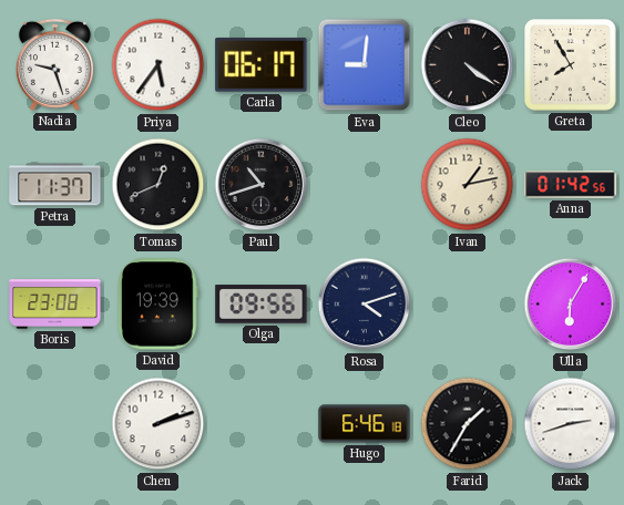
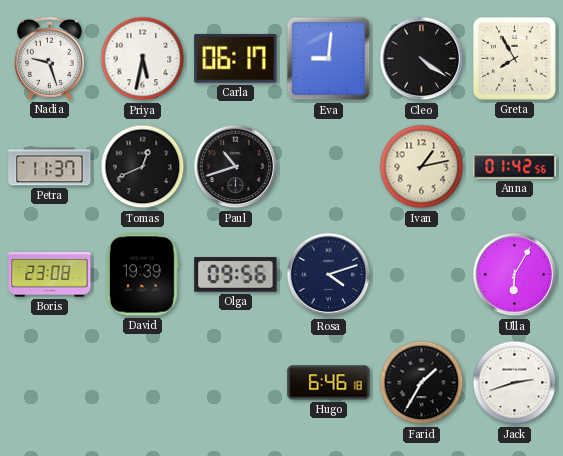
Priya: 5:36 -> 5:32
Chen: 2:12 -> none
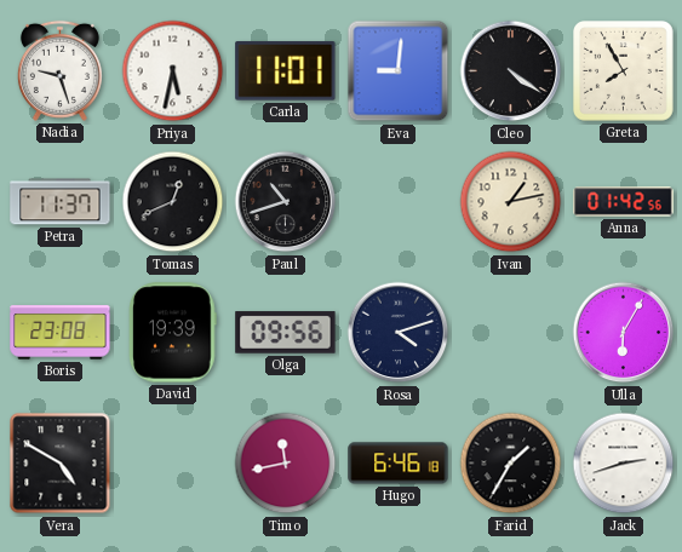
Carla: 06:17 -> 11:01
Vera: none -> 4:50
Timo: none -> 11:43
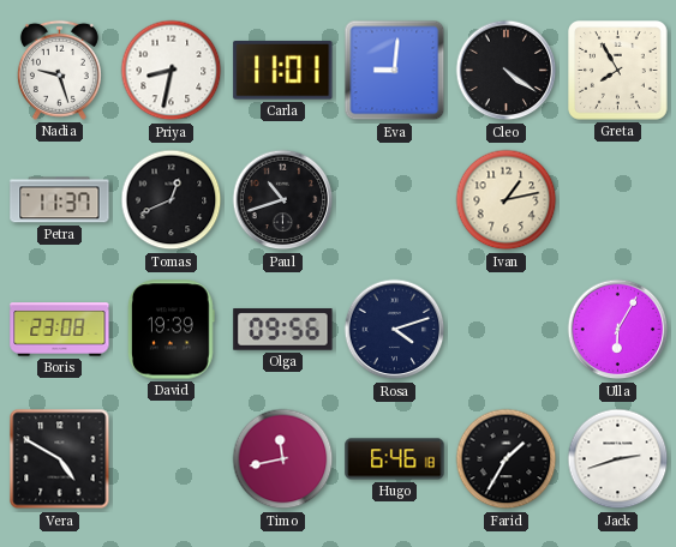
Priya: 5:32 -> 8:32
Anna: 01:42 -> none
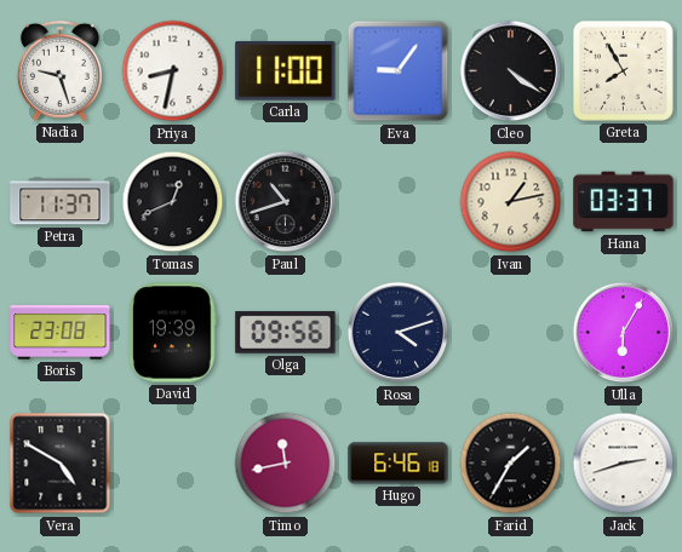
Carla: 11:01 -> 11:00
Eva: 9:01 -> 9:06
Hana: none -> 03:37
